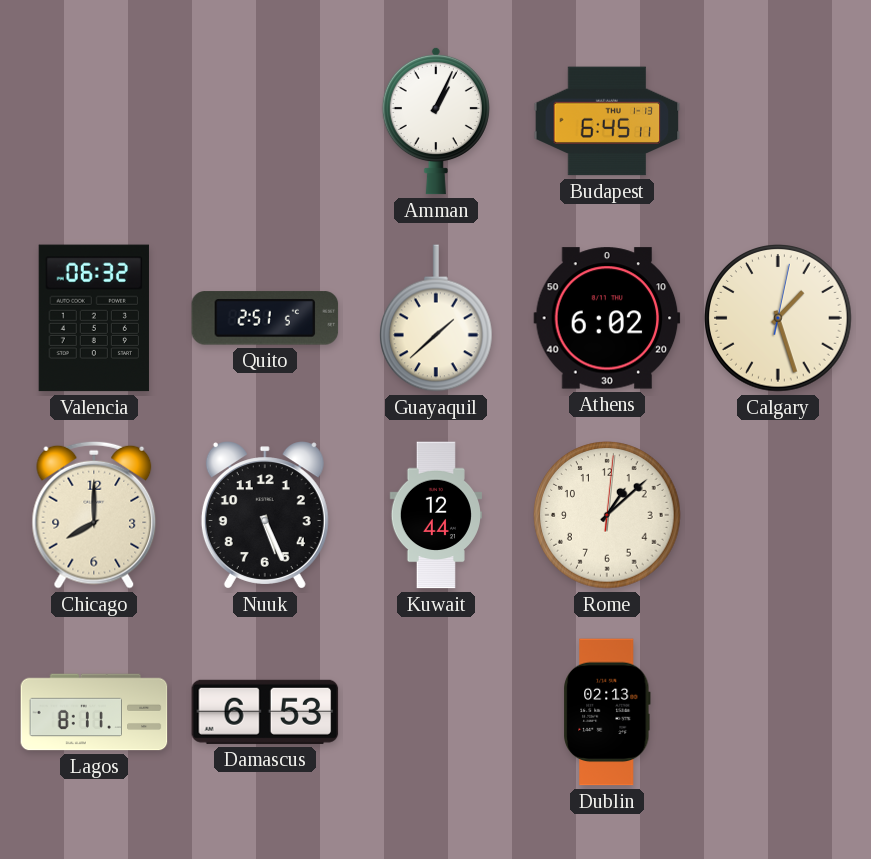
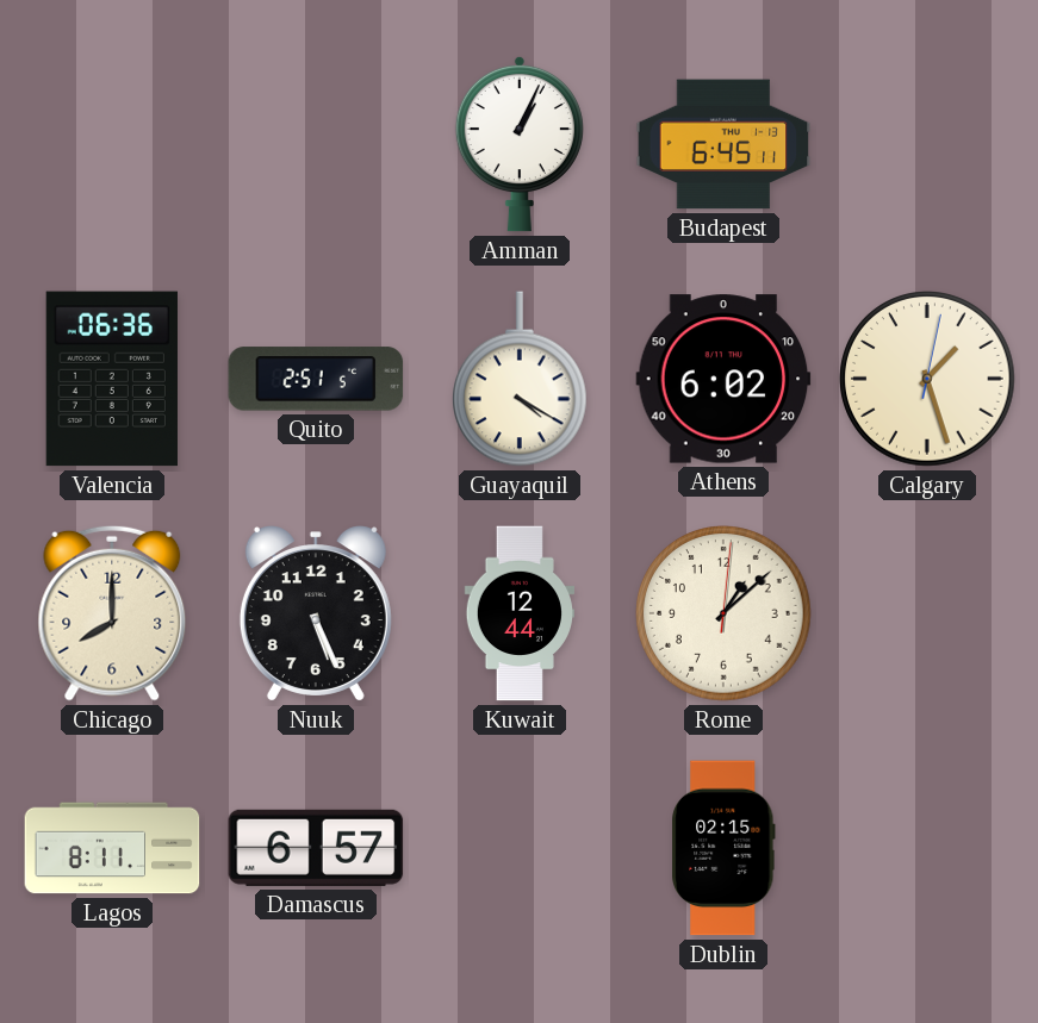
Valencia: 06:32 -> 06:36
Guayaquil: 1:38 -> 4:20
Damascus: 6:53 -> 6:57
Dublin: 02:13 -> 02:15
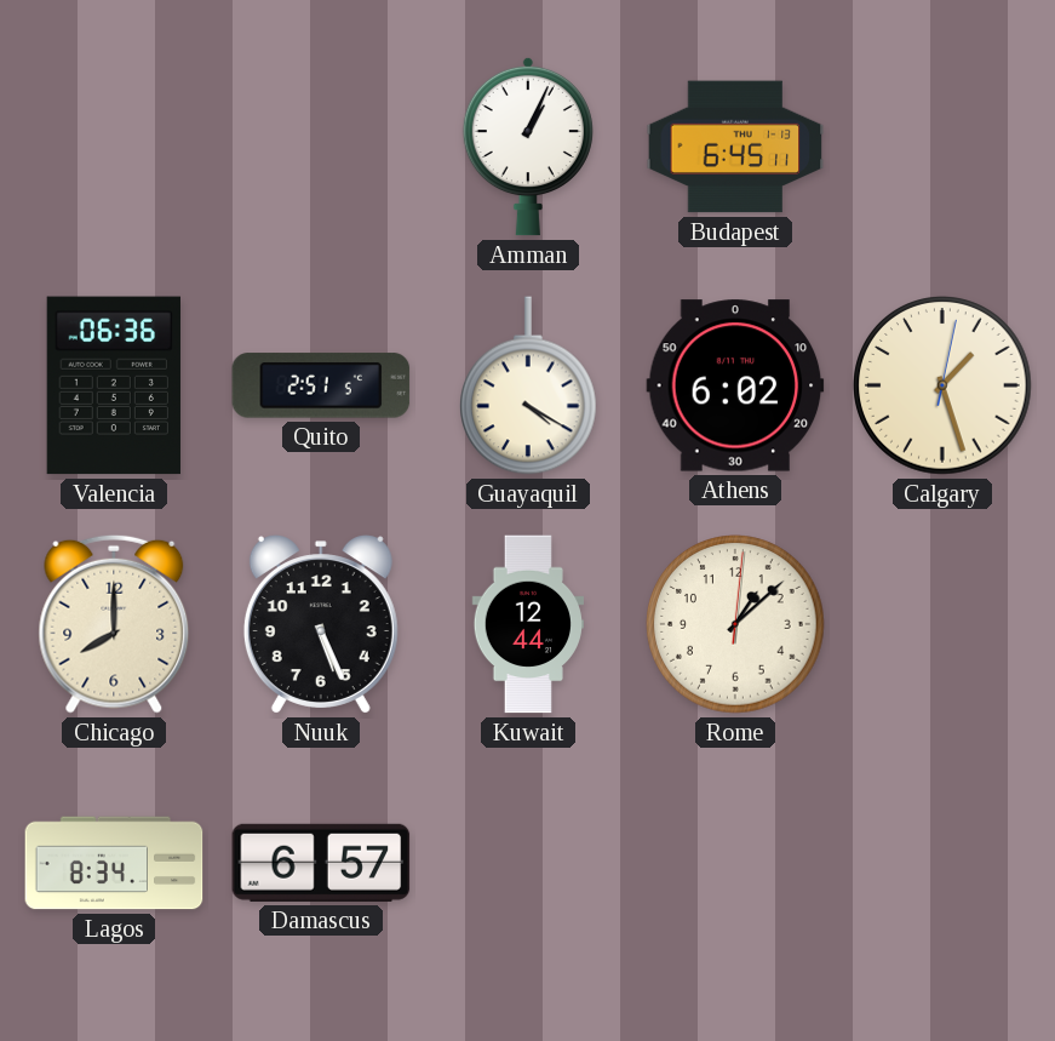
Lagos: 8:11 -> 8:34
Dublin: 02:15 -> none
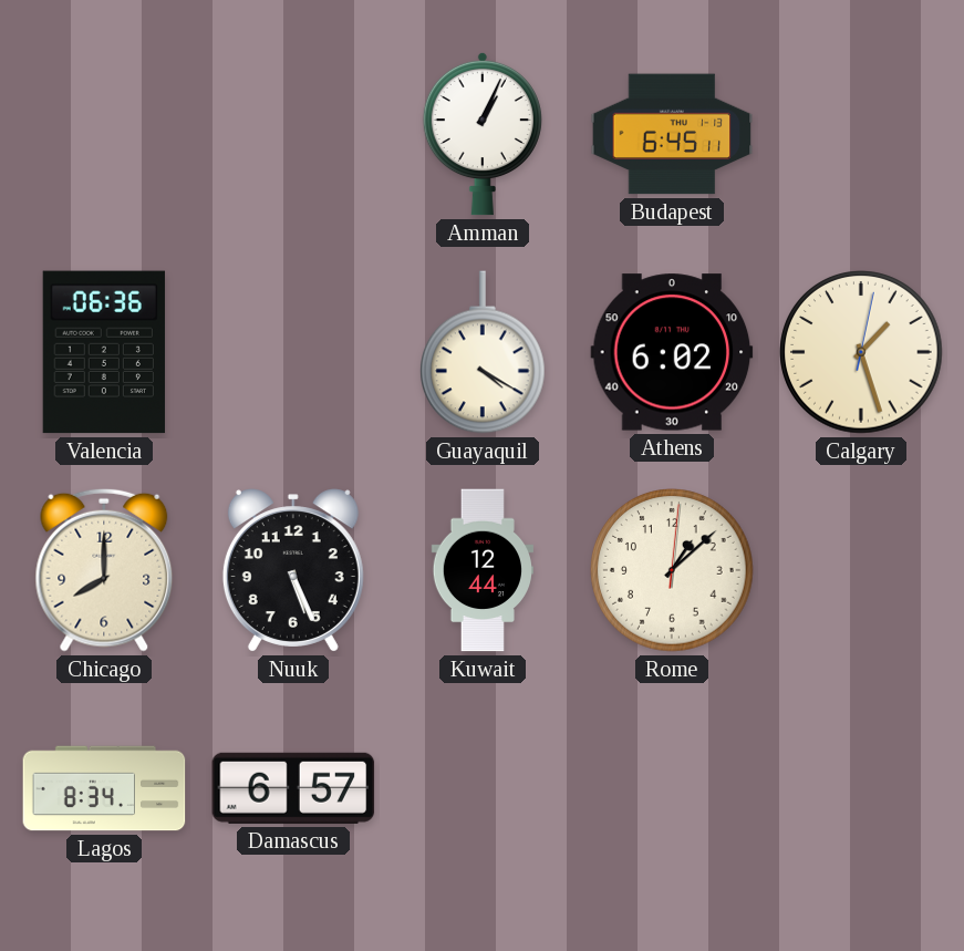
Quito: 2:51 -> none
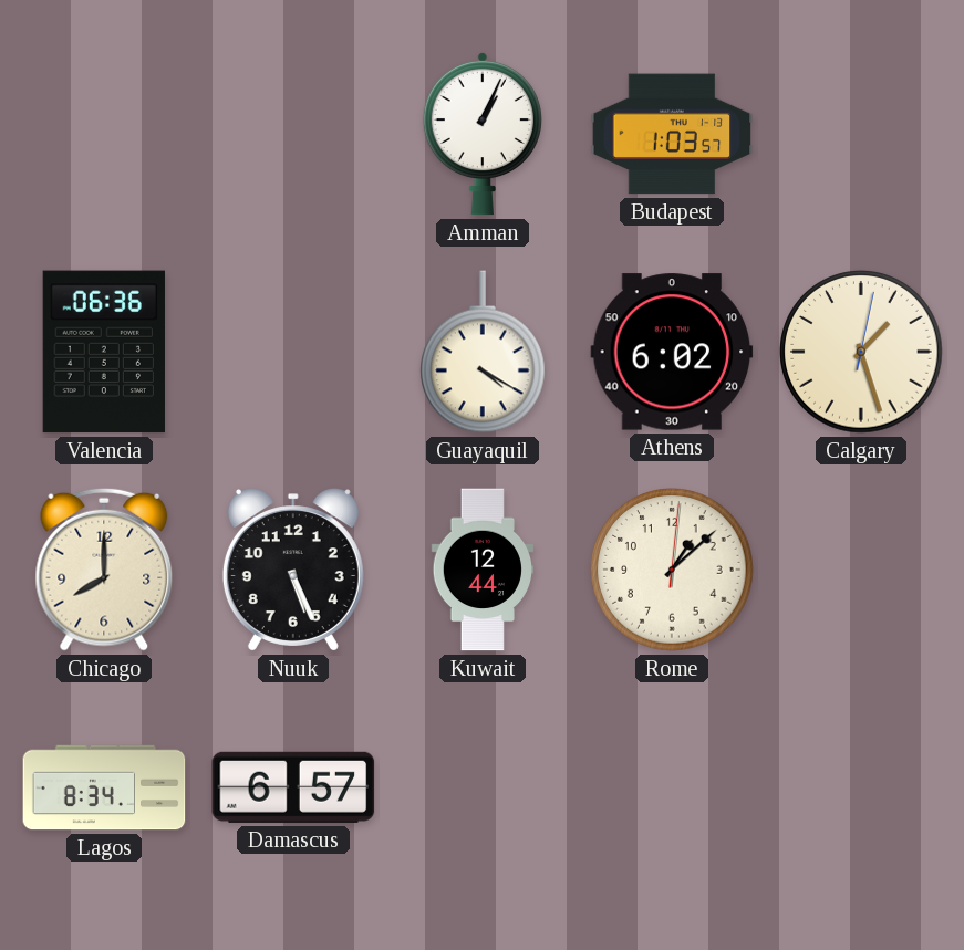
Budapest: 6:45 -> 1:03
